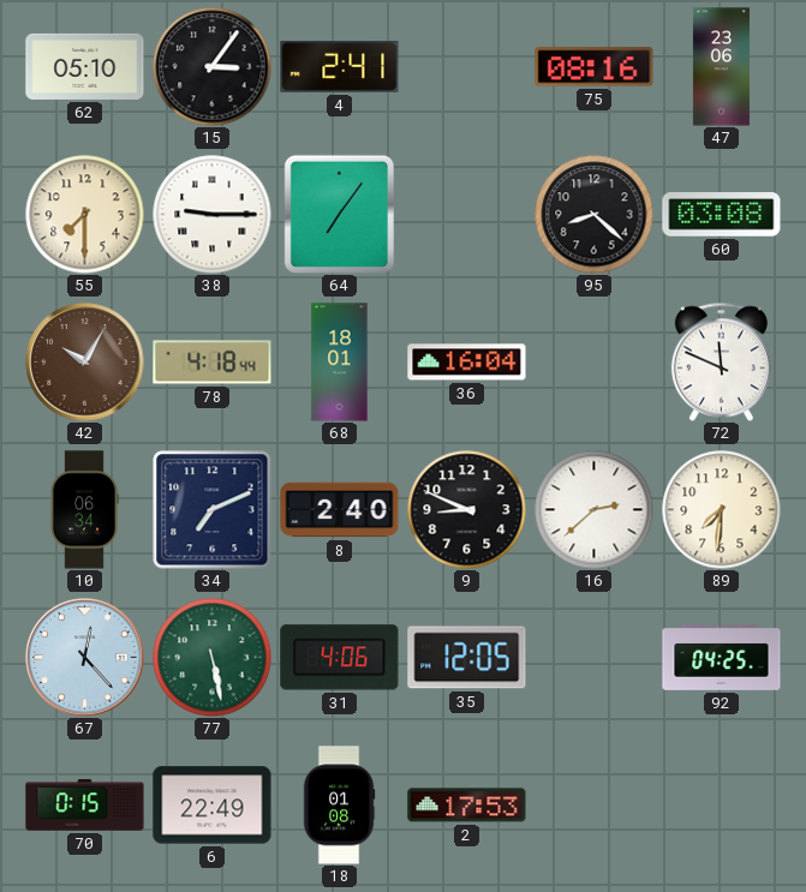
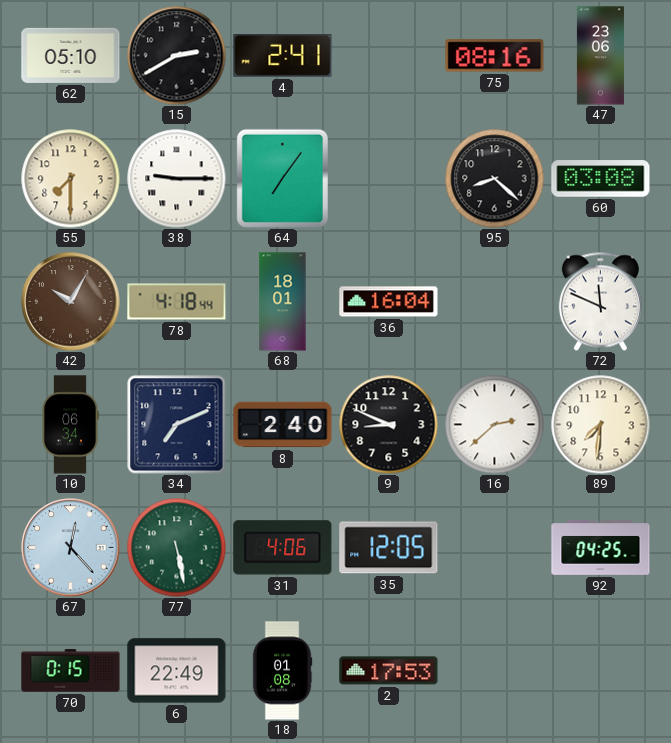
15: 3:06 -> 2:40
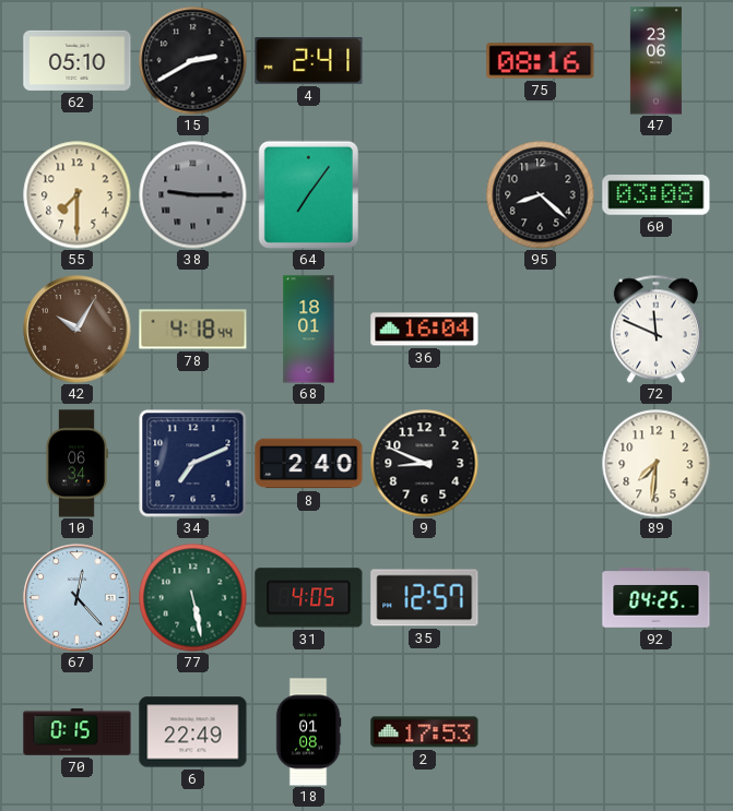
38 dial: white -> grey
16: 2:38 -> none
31: 4:06 -> 4:05
35: 12:05 -> 12:57
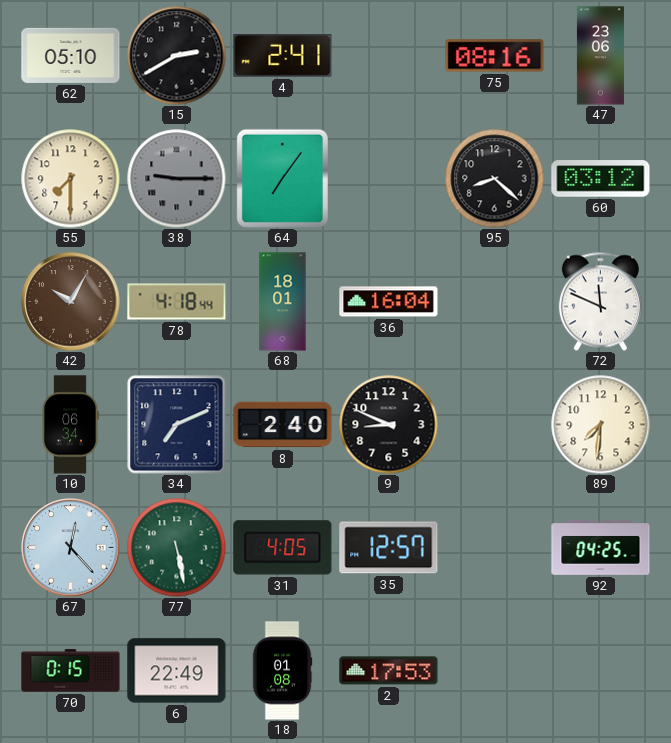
60: 03:08 -> 03:12
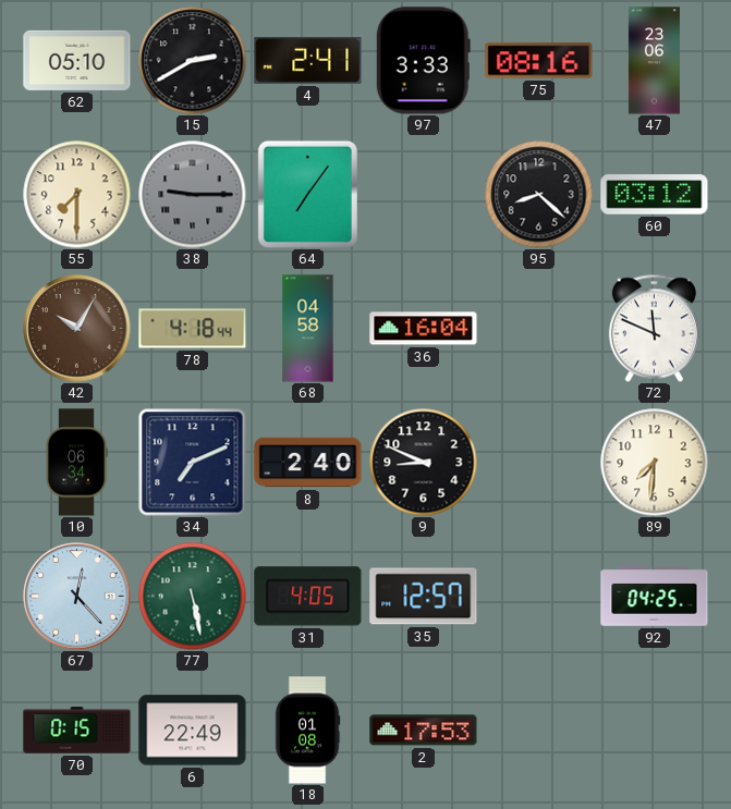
97: none -> 3:33
68: 18:01 -> 04:58
